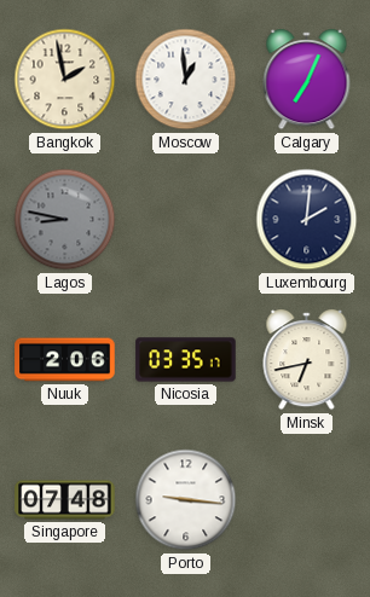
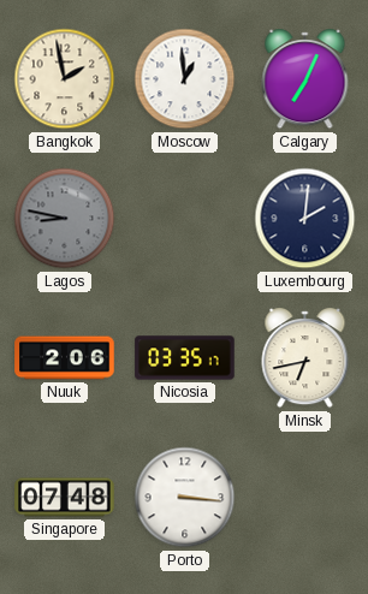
Porto: 9:16 -> 3:16
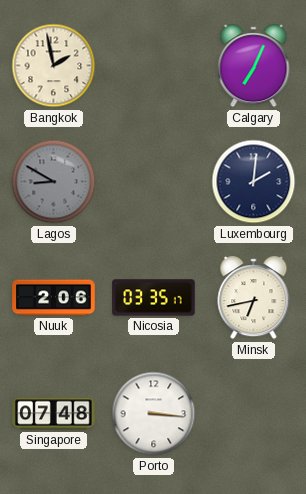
Moscow: 12:59 -> none
Lagos: 8:47 -> 8:50
